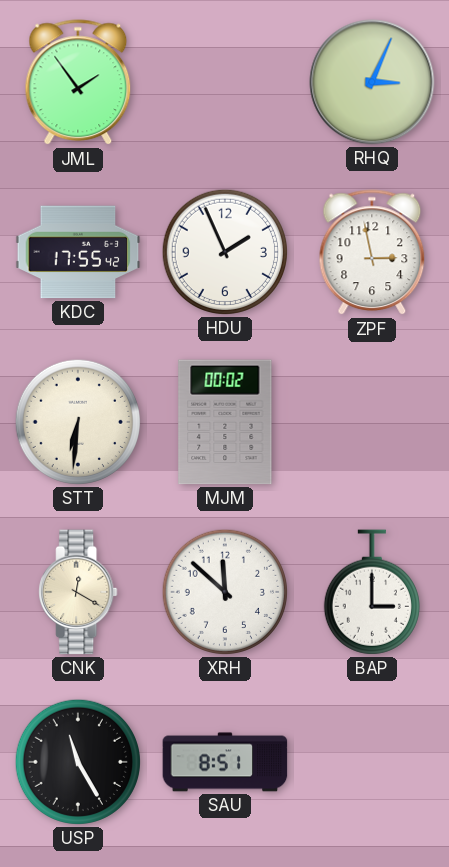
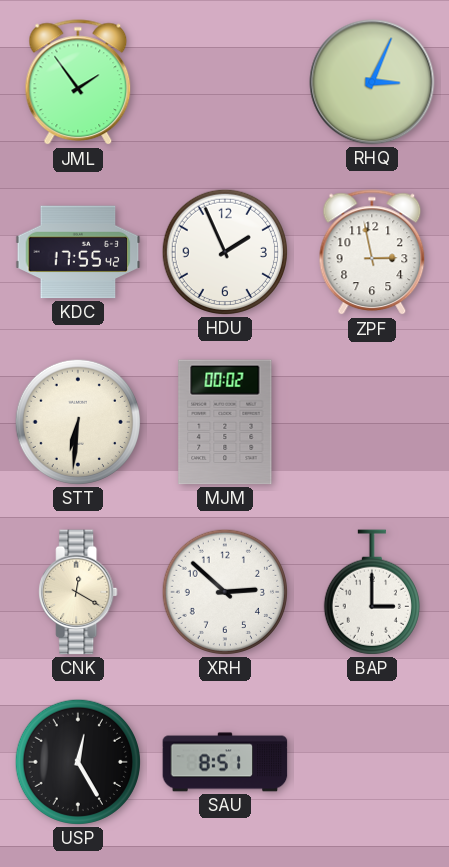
XRH: 11:52 -> 2:52
USP: 11:25 -> 12:25
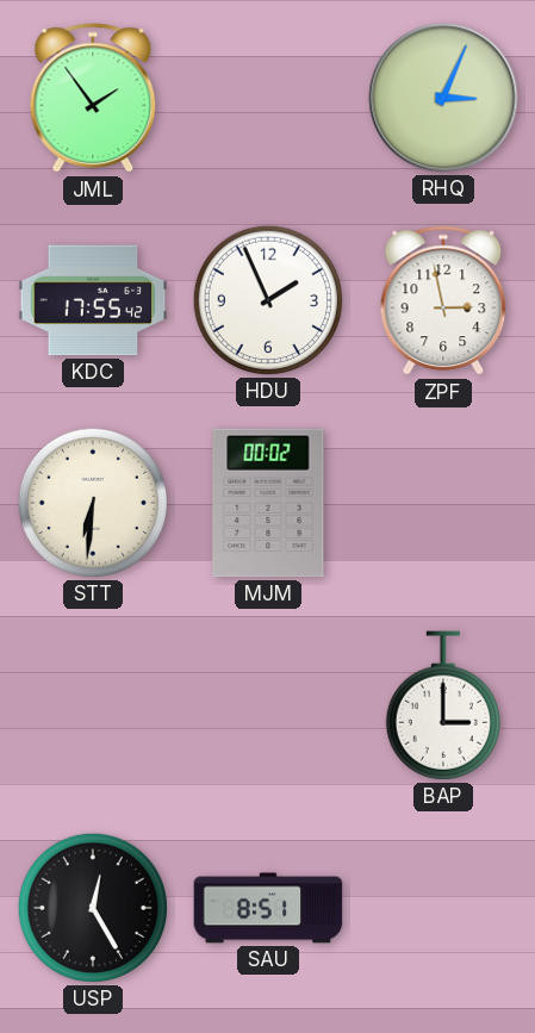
CNK: 12:20 -> none
XRH: 2:52 -> none
